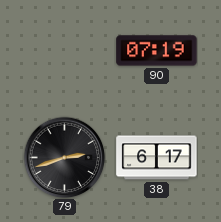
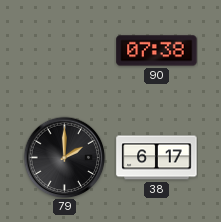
90: 07:19 -> 07:38
79: 2:42 -> 2:00
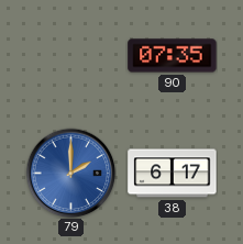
90: 07:38 -> 07:35
79 dial: black -> blue
